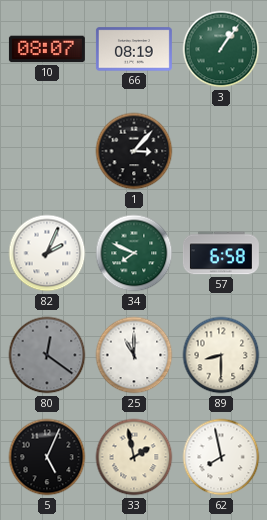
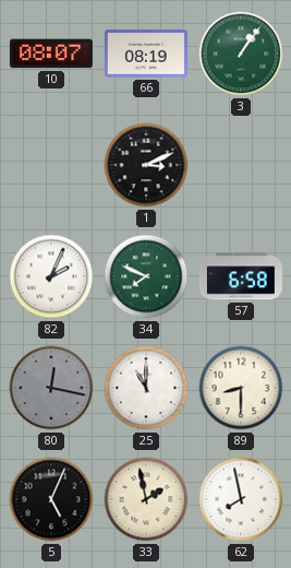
1: 3:07 -> 3:11
80: 12:21 -> 12:17
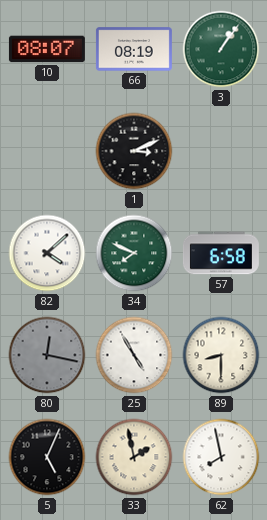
82: 2:04 -> 4:08
25: 11:00 -> 4:55
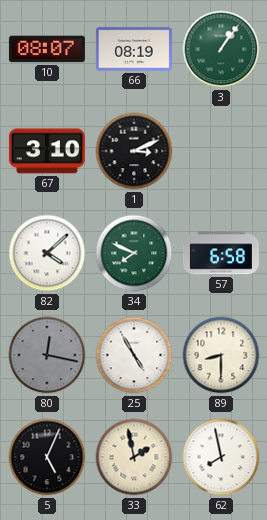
67: none -> 3:10
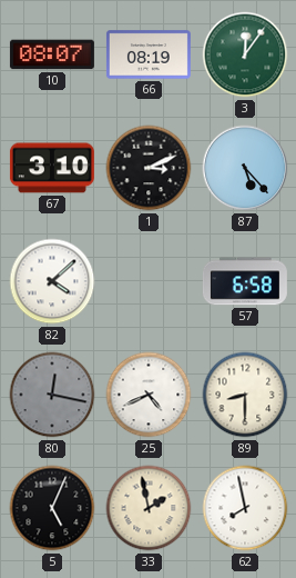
3: 1:06 -> 12:06
87: none -> 5:23
34: 7:49 -> none
25: 4:55 -> 4:41
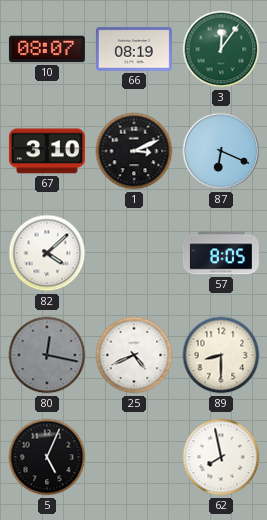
87: 5:23 -> 6:19
57: 6:58 -> 8:05
33: 1:58 -> none
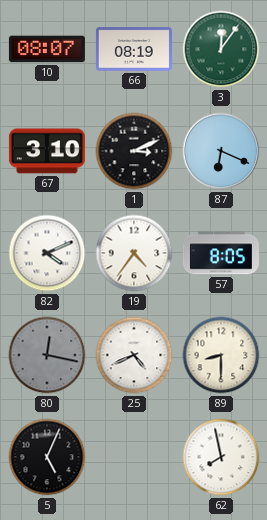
82: 4:08 -> 4:11
19: none -> 4:36
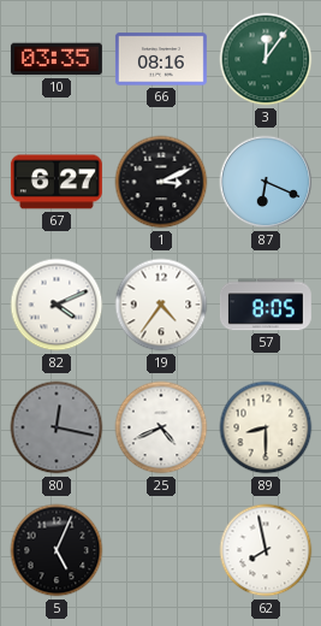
10: 08:07 -> 03:35
66: 08:19 -> 08:16
67: 3:10 -> 6:27
